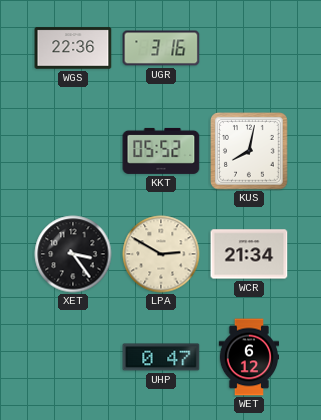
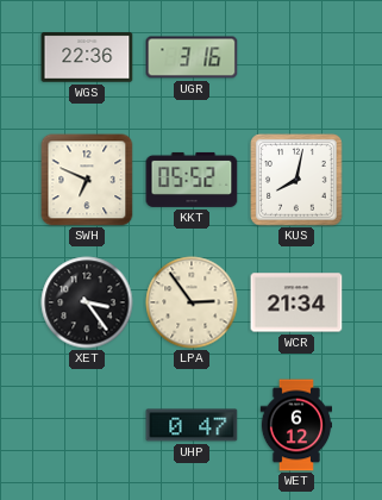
SWH: none -> 6:49
LPA: 2:50 -> 2:54
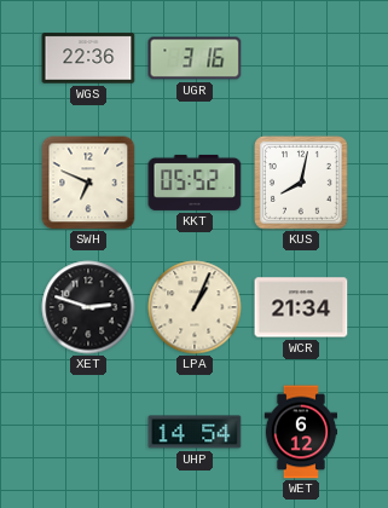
XET: 3:24 -> 2:48
LPA: 2:54 -> 1:04
UHP: 0:47 -> 14:54
